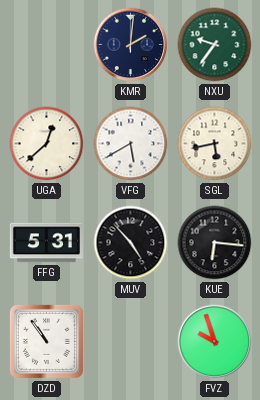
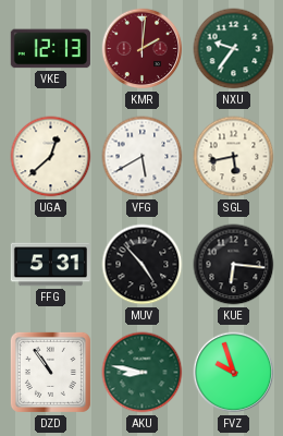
VKE: none -> 12:13
KMR dial: navy -> burgundy
AKU: none -> 8:47
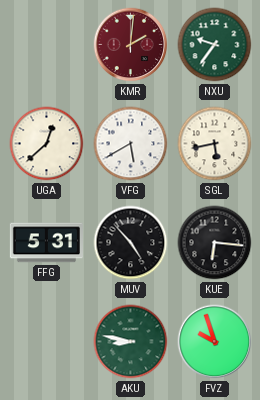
VKE: 12:13 -> none
DZD: 10:54 -> none
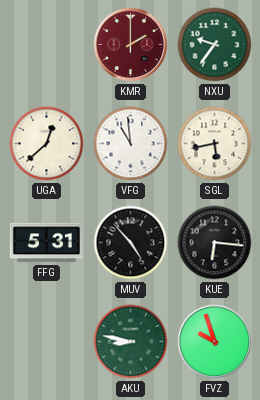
KMR: 2:01 -> 2:00
VFG: 5:40 -> 10:59
